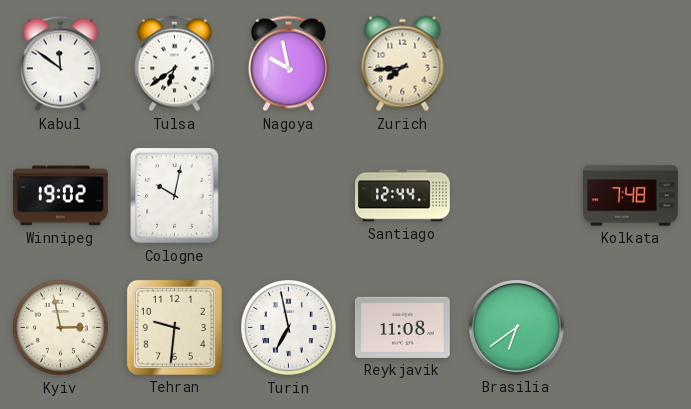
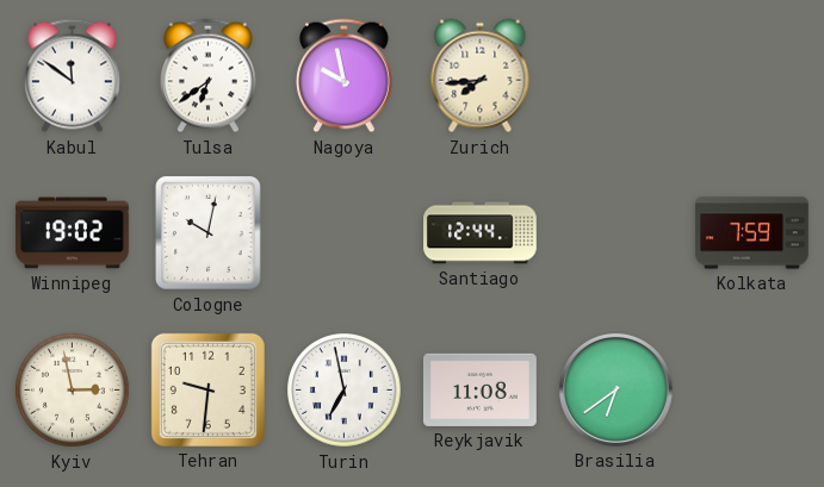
Kolkata: 7:48 -> 7:59
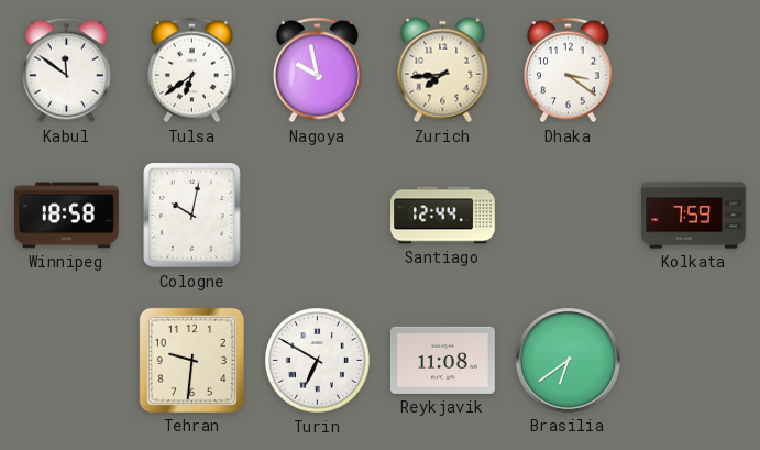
Dhaka: none -> 3:21
Winnipeg: 19:02 -> 18:58
Kyiv: 2:58 -> none
Turin: 6:58 -> 6:50
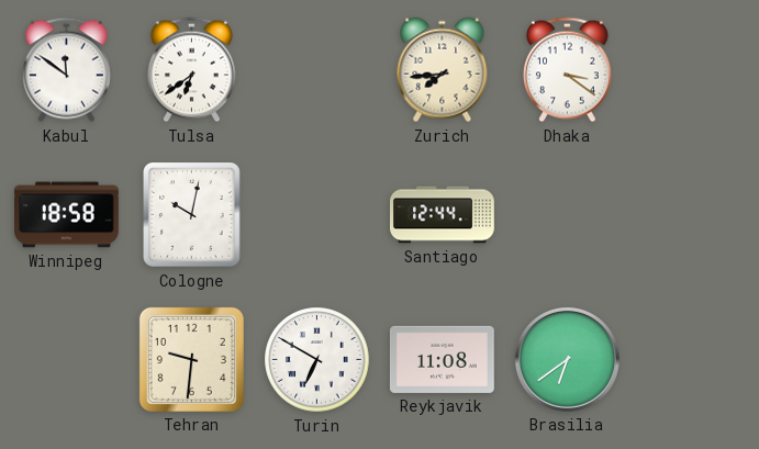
Nagoya: 9:58 -> none
Kolkata: 7:59 -> none
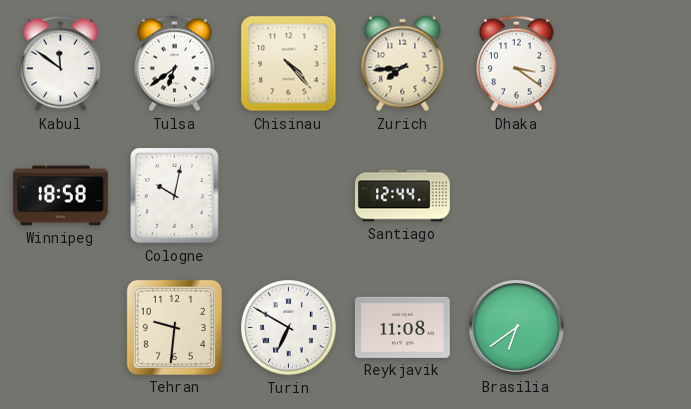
Chisinau: none -> 4:23
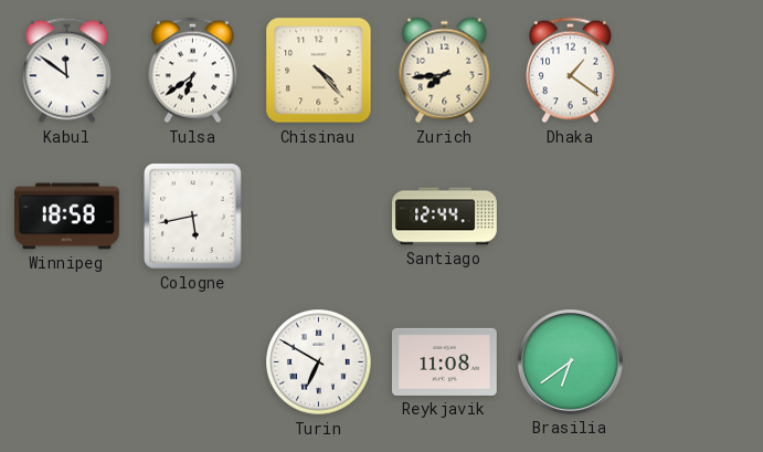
Dhaka: 3:21 -> 1:21
Cologne: 10:02 -> 5:43
Tehran: 9:31 -> none
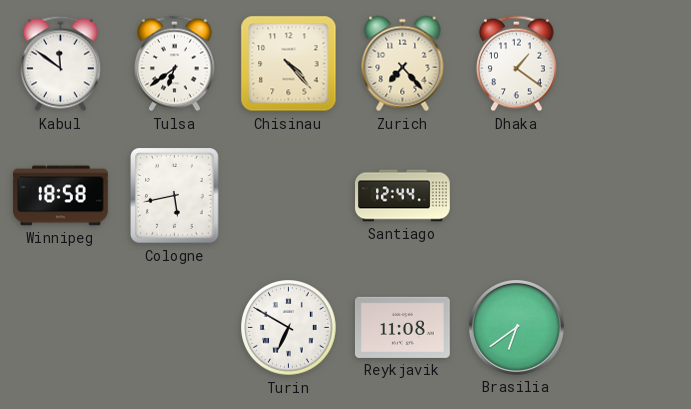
Zurich: 7:44 -> 7:23
